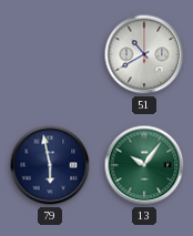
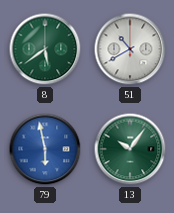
8: none -> 5:39
79 dial: navy -> blue
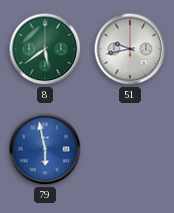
51: 10:40 -> 9:43
13: 10:06 -> none
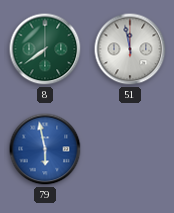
8: 5:39 -> 7:39
51: 9:43 -> 11:58
